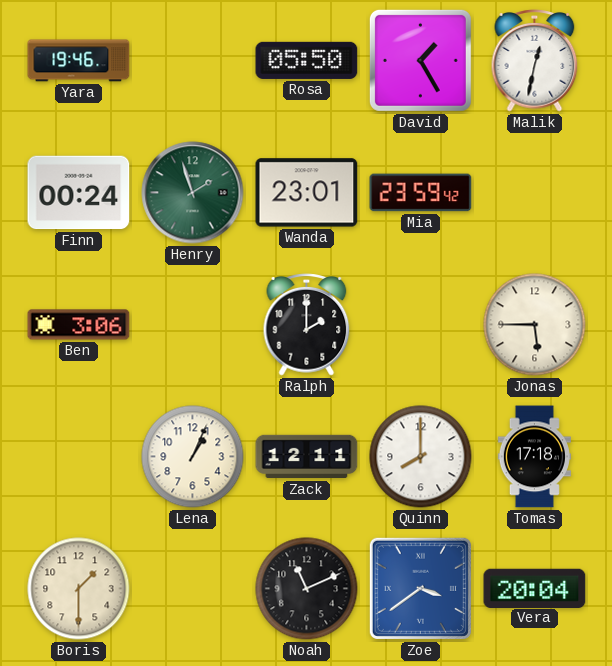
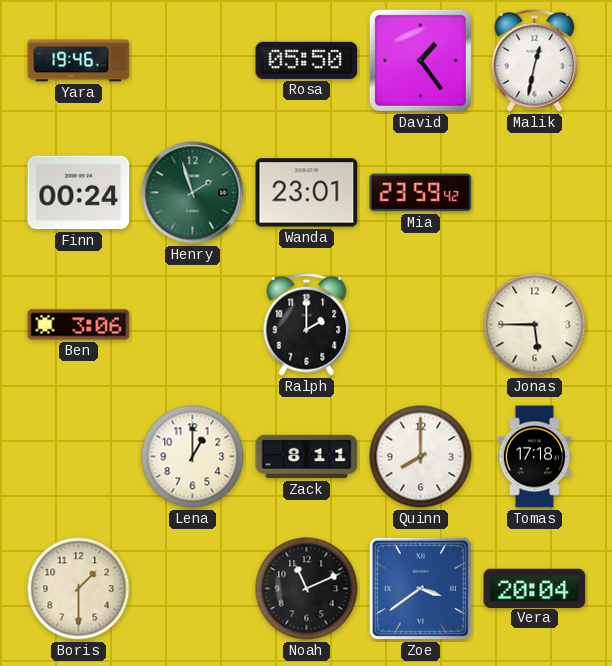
David: 1:25 -> 1:24
Lena: 1:04 -> 1:00
Zack: 12:11 -> 8:11
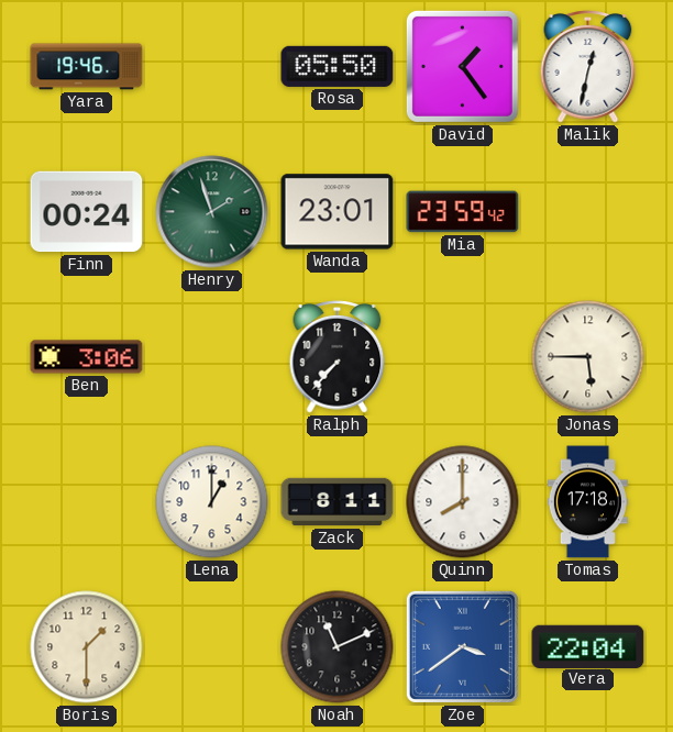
Ralph: 2:00 -> 7:37
Vera: 20:04 -> 22:04
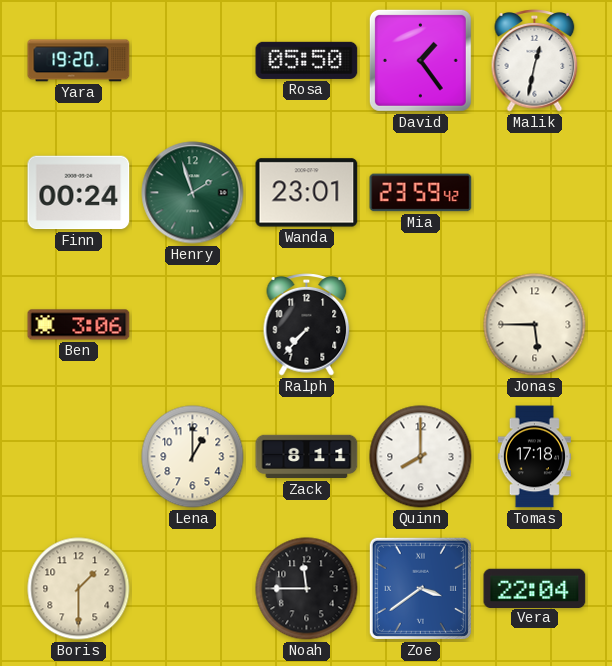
Yara: 19:46 -> 19:20
Noah: 11:11 -> 11:45
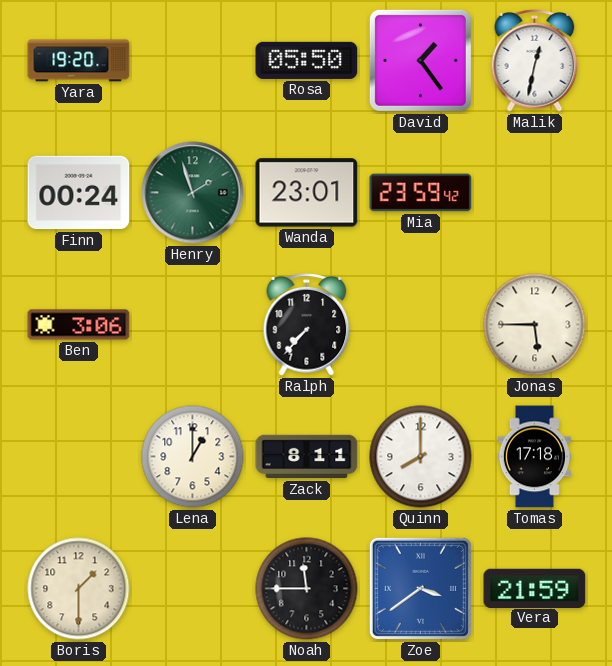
Vera: 22:04 -> 21:59
